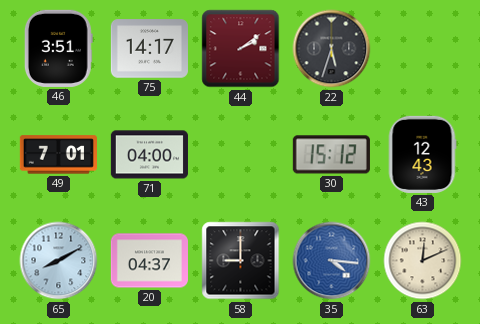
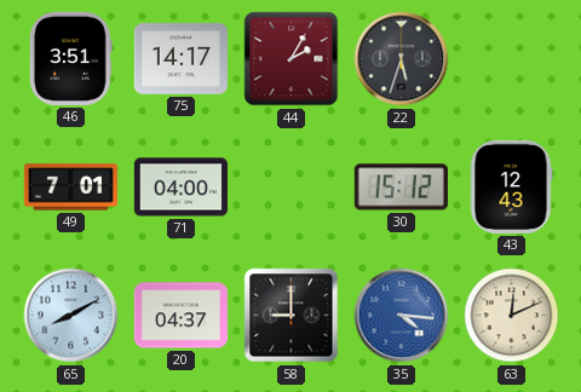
44: 2:09 -> 2:05
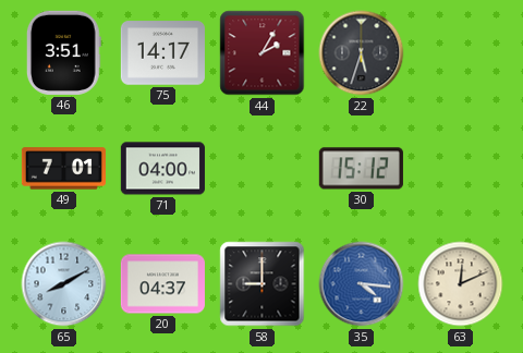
43: 12:43 -> none
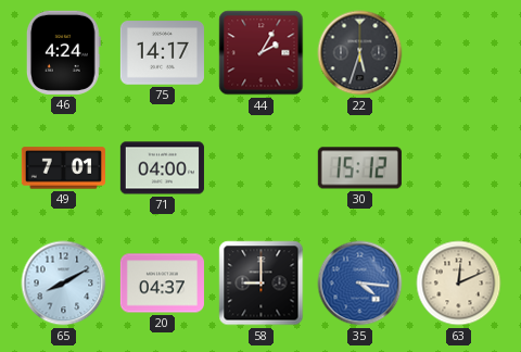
46: 3:51 -> 4:24
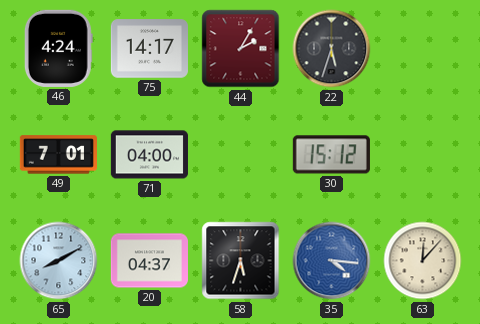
58: 9:00 -> 5:33
63: 12:11 -> 12:07
